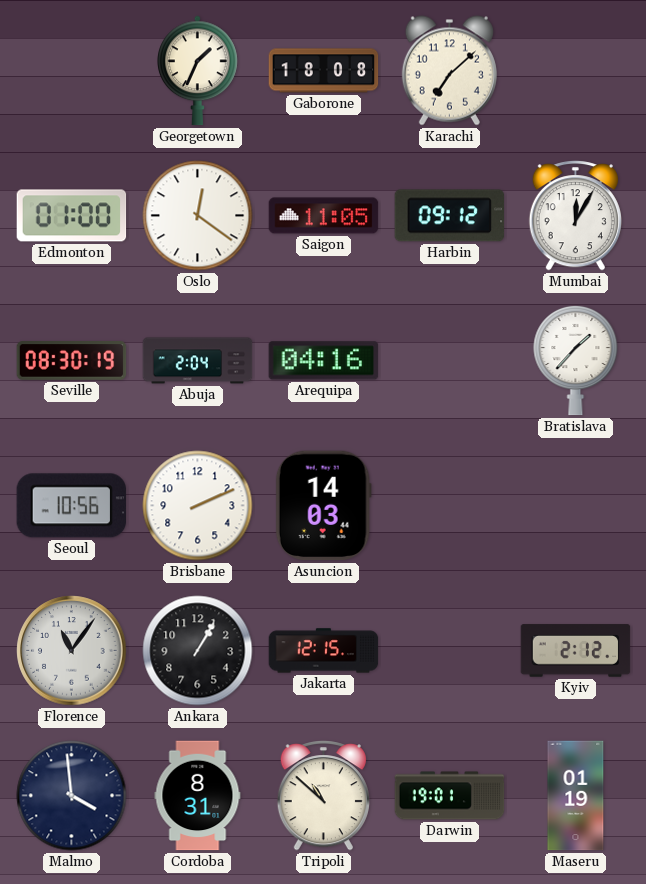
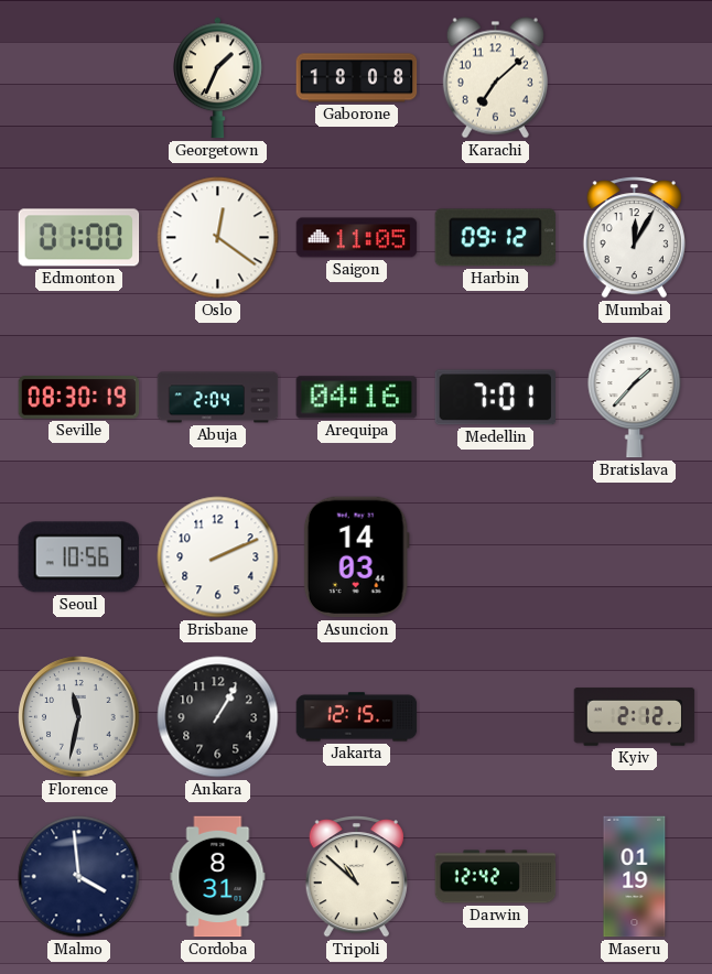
Medellin: none -> 7:01
Florence: 11:06 -> 11:32
Darwin: 19:01 -> 12:42
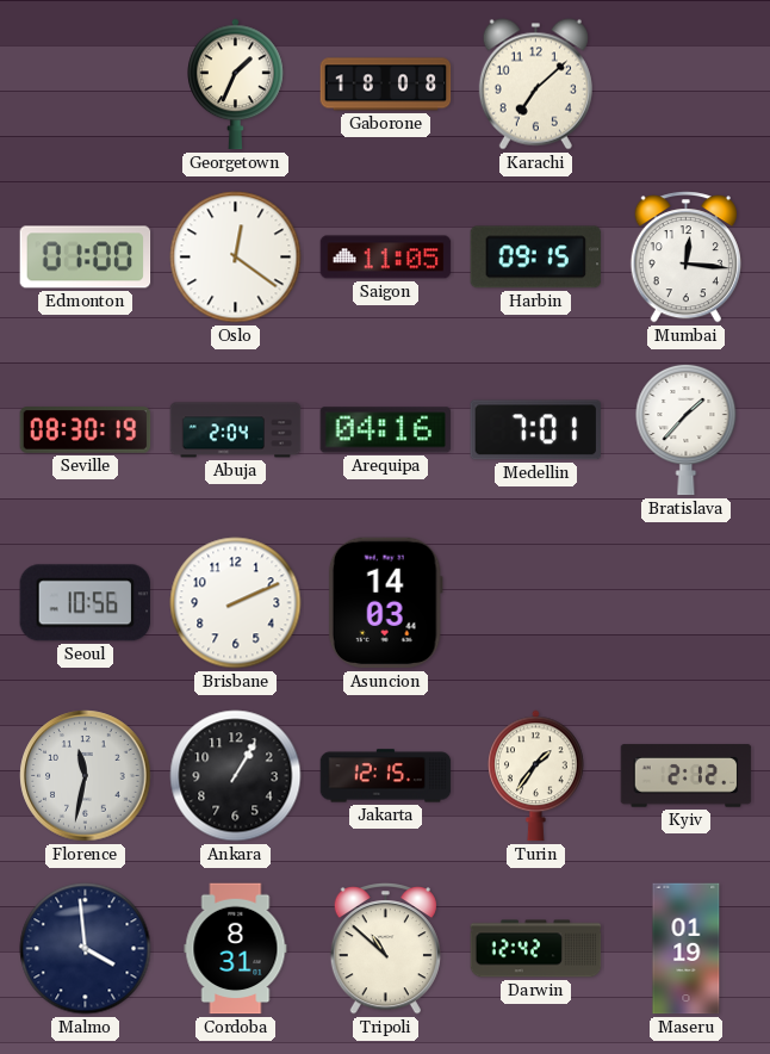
Harbin: 09:12 -> 09:15
Mumbai: 12:05 -> 12:16
Turin: none -> 1:36
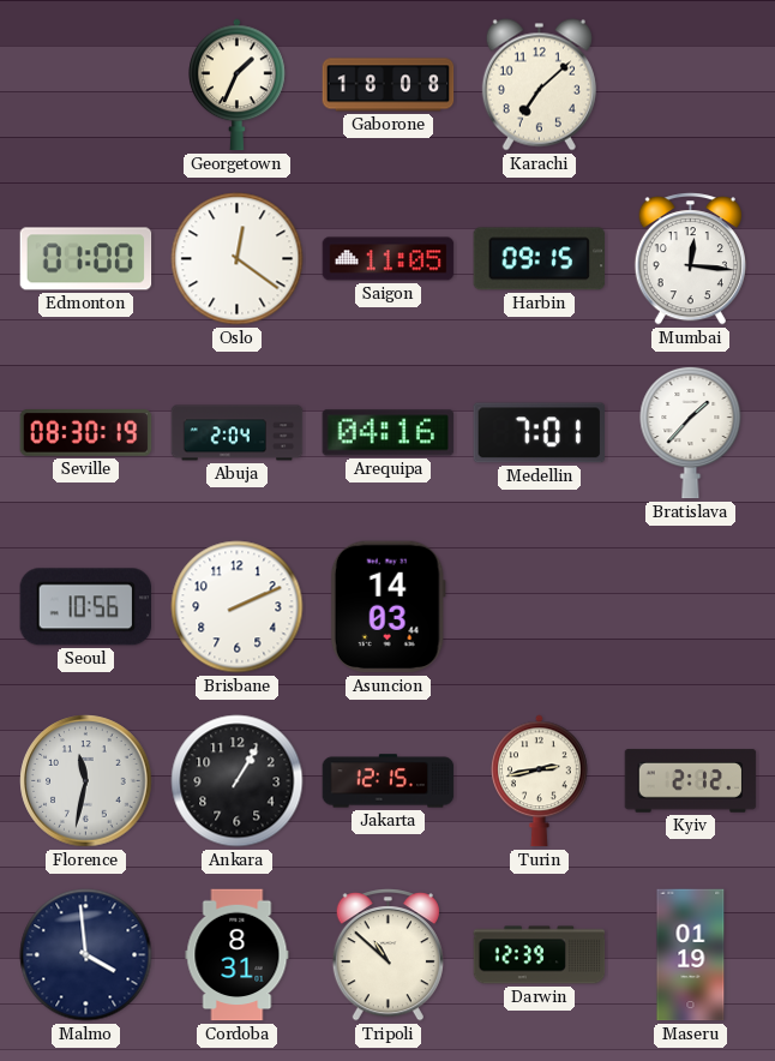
Turin: 1:36 -> 2:43
Darwin: 12:42 -> 12:39
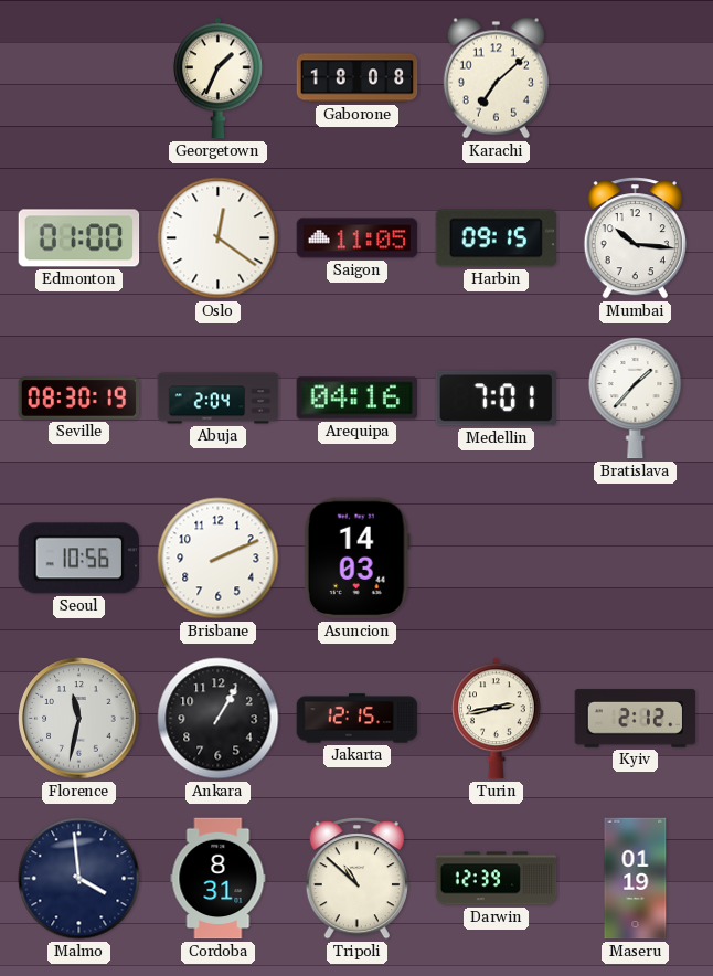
Mumbai: 12:16 -> 10:16
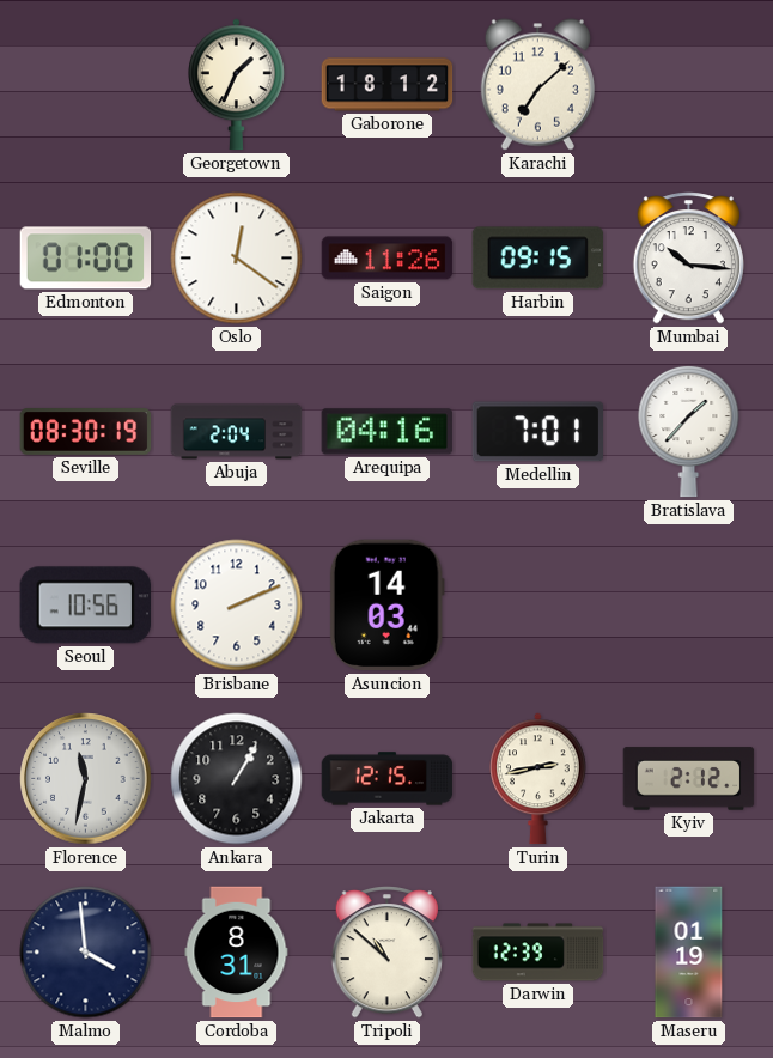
Gaborone: 18:08 -> 18:12
Saigon: 11:05 -> 11:26
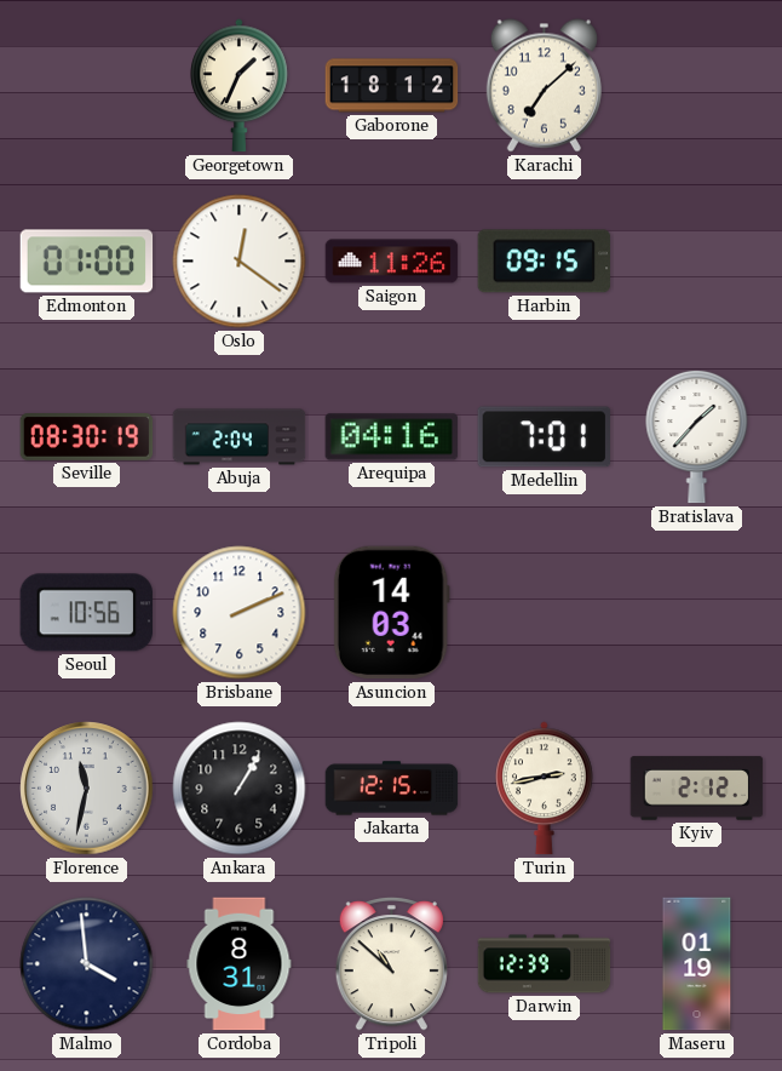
Mumbai: 10:16 -> none
